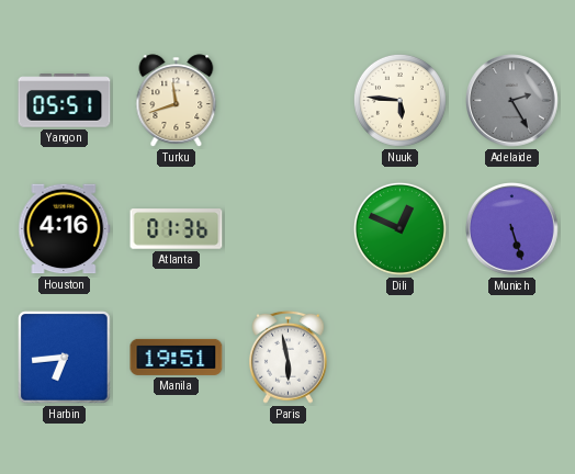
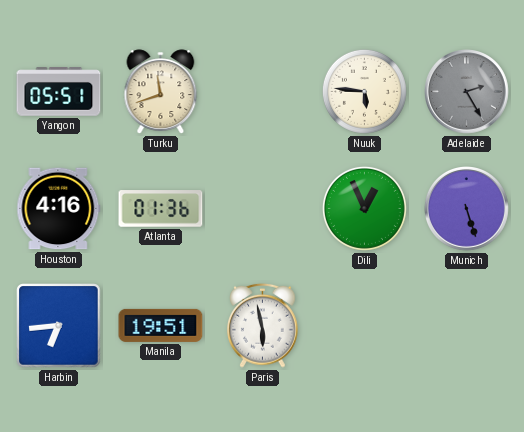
Dili: 12:49 -> 12:56
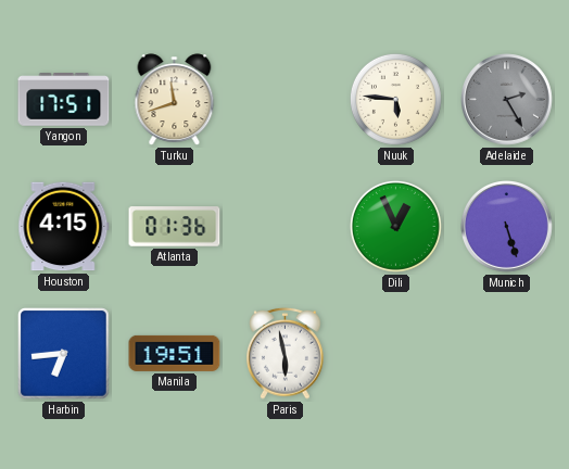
Yangon: 05:51 -> 17:51
Houston: 4:16 -> 4:15
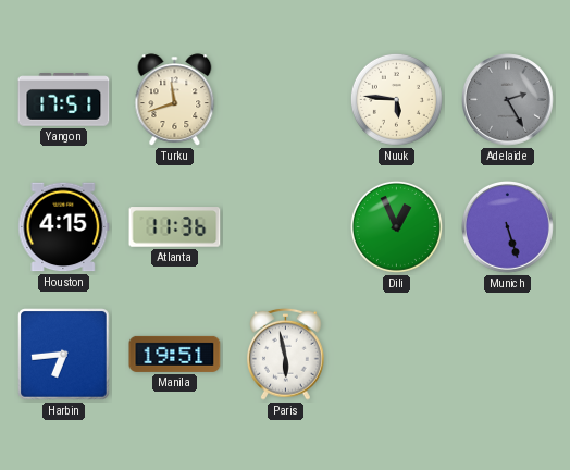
Atlanta: 01:36 -> 11:36
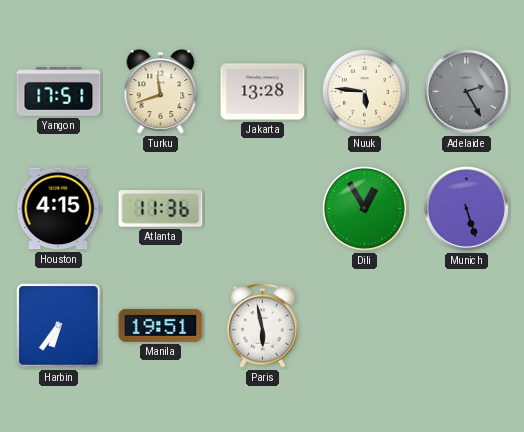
Jakarta: none -> 13:28
Dili: 12:56 -> 12:55
Harbin: 6:44 -> 6:36
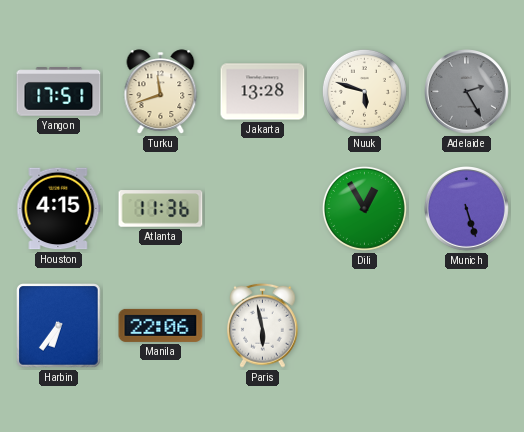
Nuuk: 5:46 -> 5:48
Manila: 19:51 -> 22:06
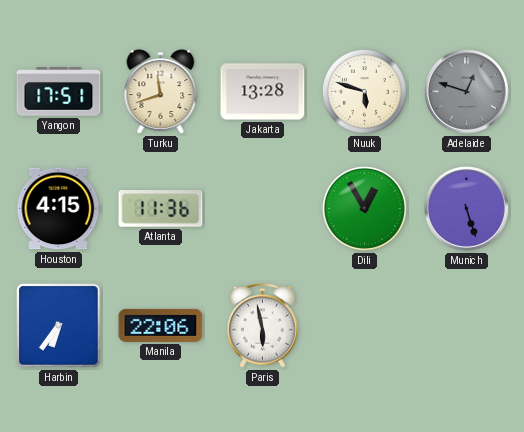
Adelaide: 2:25 -> 12:48
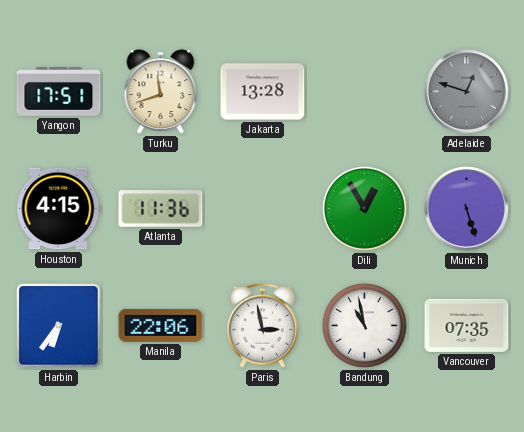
Nuuk: 5:48 -> none
Paris: 5:58 -> 2:58
Bandung: none -> 10:58
Vancouver: none -> 07:35
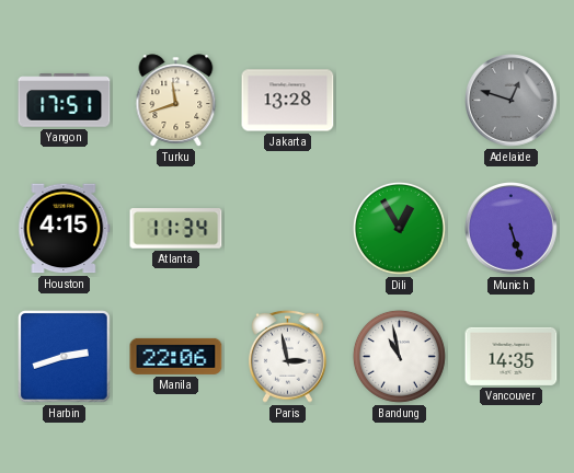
Atlanta: 11:36 -> 11:34
Harbin: 6:36 -> 2:42
Vancouver: 07:35 -> 14:35
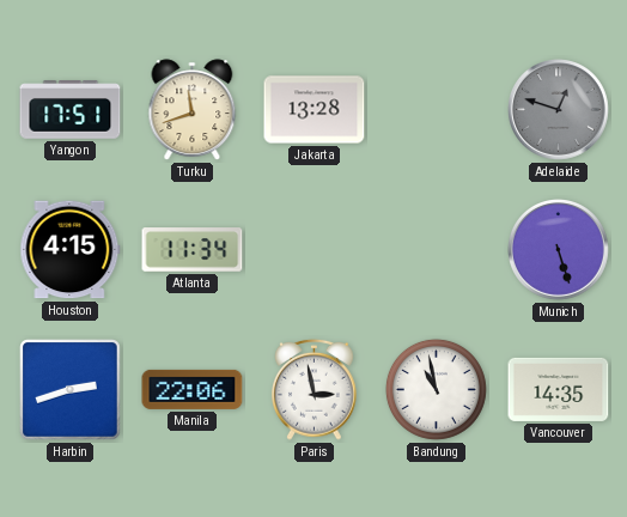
Dili: 12:55 -> none
